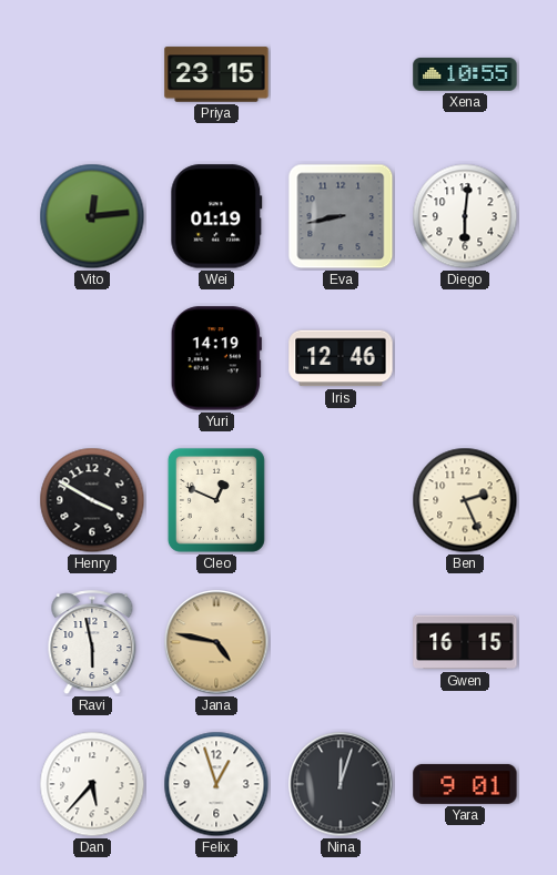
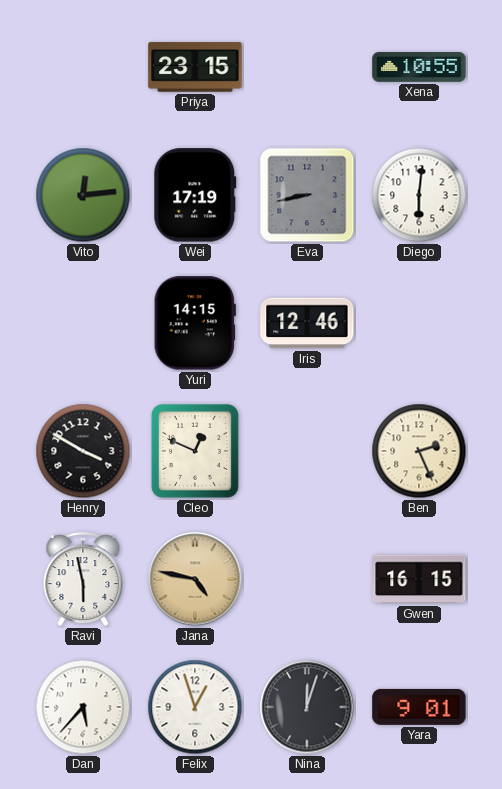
Wei: 01:19 -> 17:19
Yuri: 14:19 -> 14:15
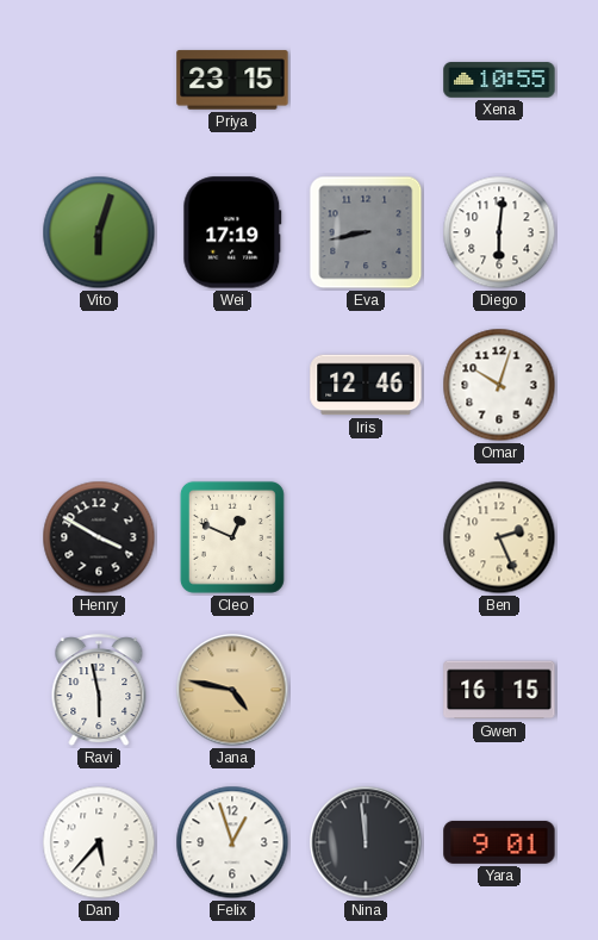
Vito: 12:14 -> 6:03
Yuri: 14:15 -> none
Omar: none -> 10:03
Nina: 12:03 -> 11:59
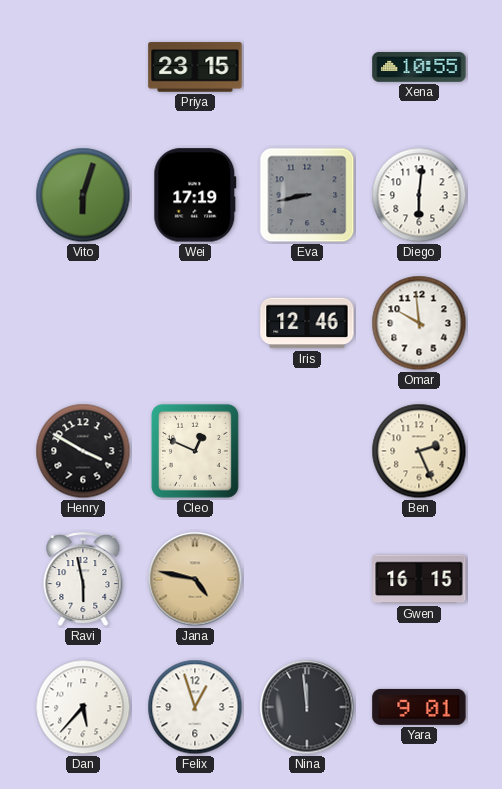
Omar: 10:03 -> 9:59
